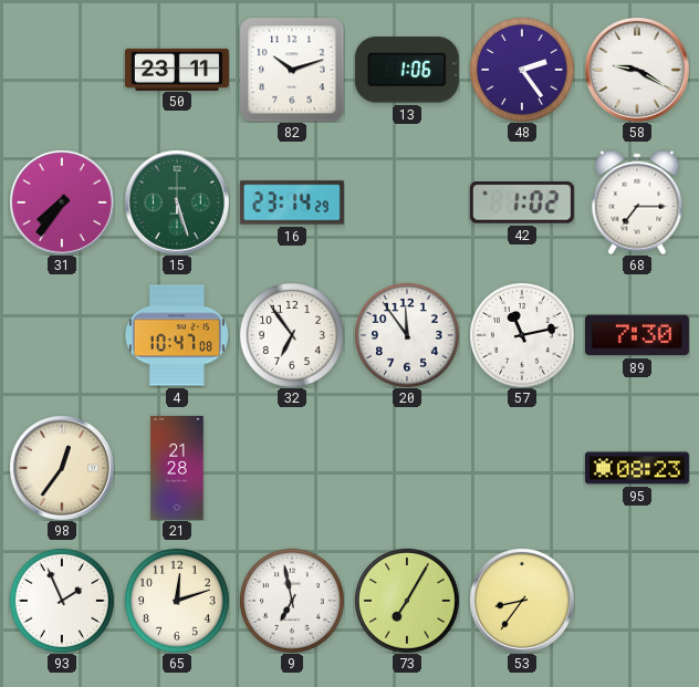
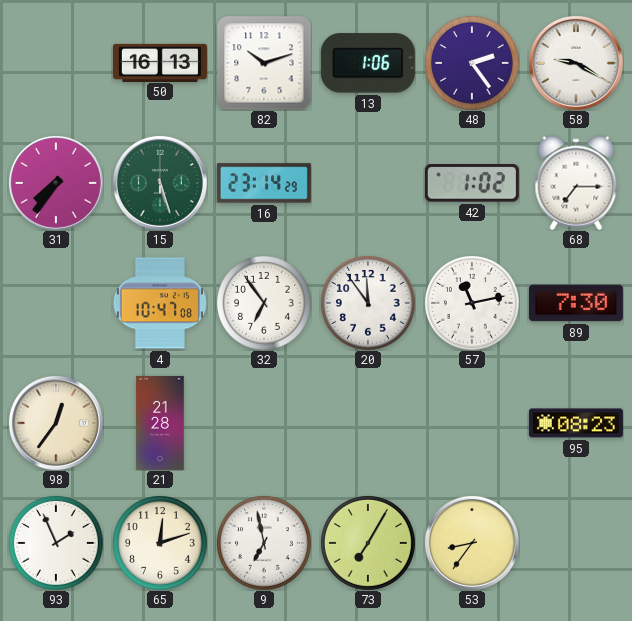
50: 23:11 -> 16:13
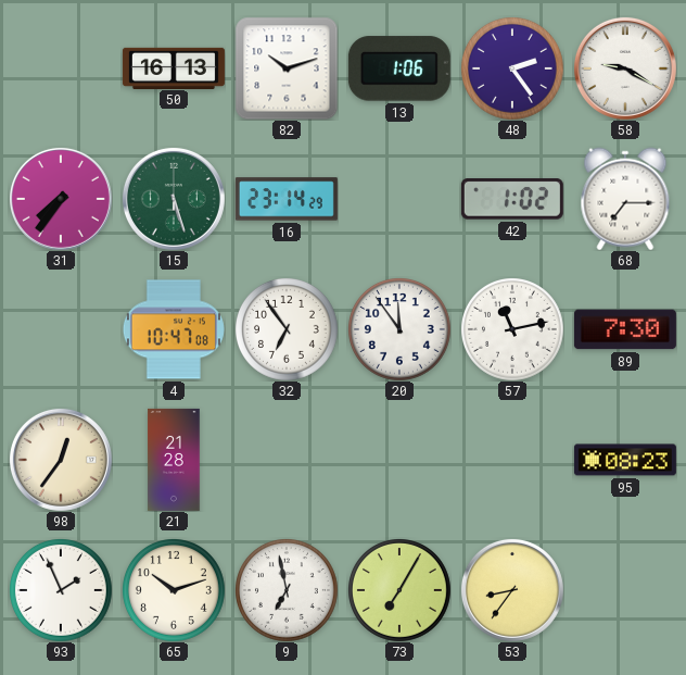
65: 12:12 -> 10:12
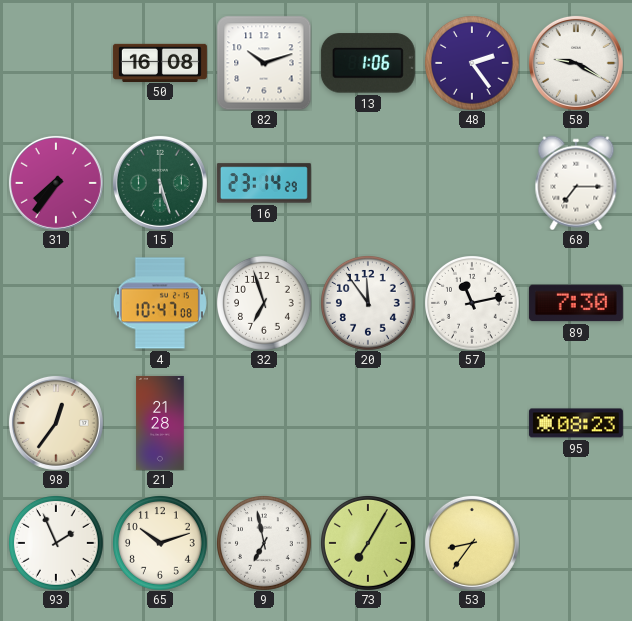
50: 16:13 -> 16:08
42: 1:02 -> none
32: 6:54 -> 6:57
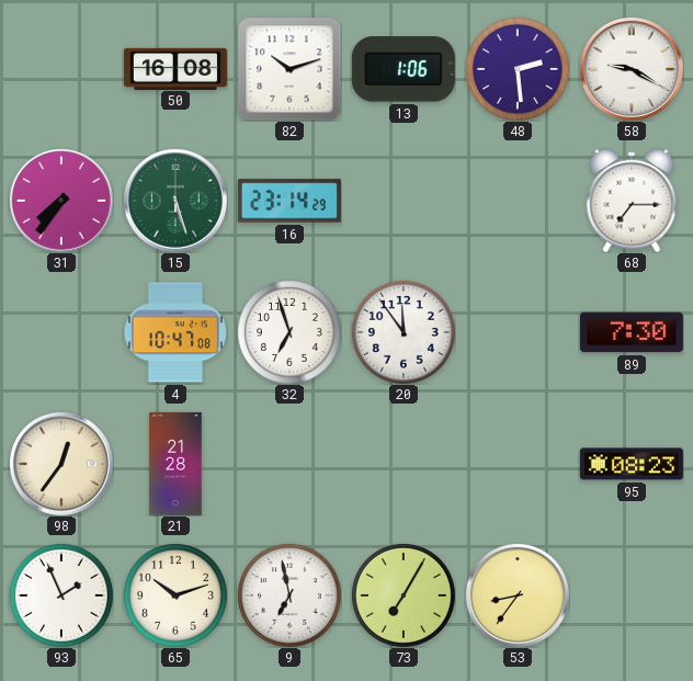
48: 2:24 -> 2:29
57: 11:13 -> none
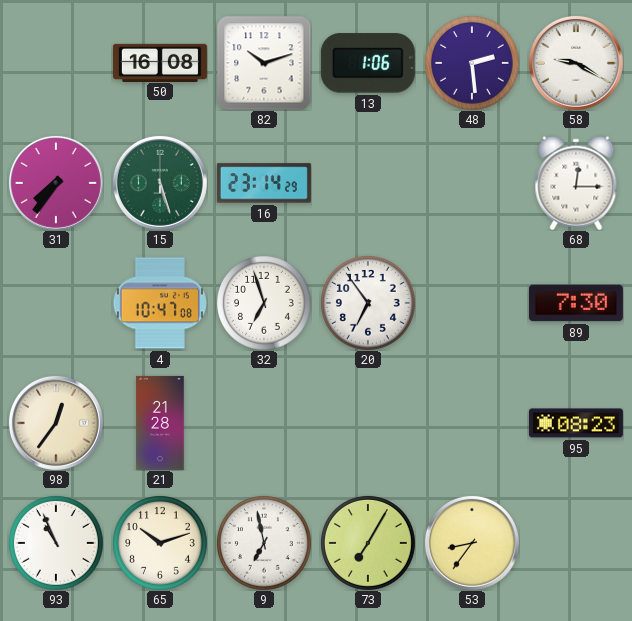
68: 7:15 -> 12:15
20: 11:54 -> 6:54
93: 1:56 -> 10:56
